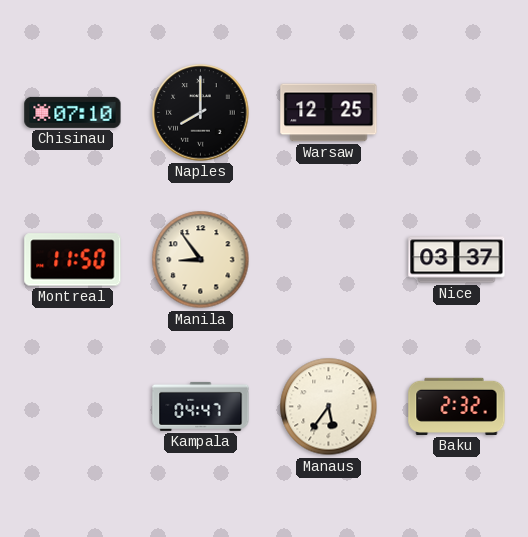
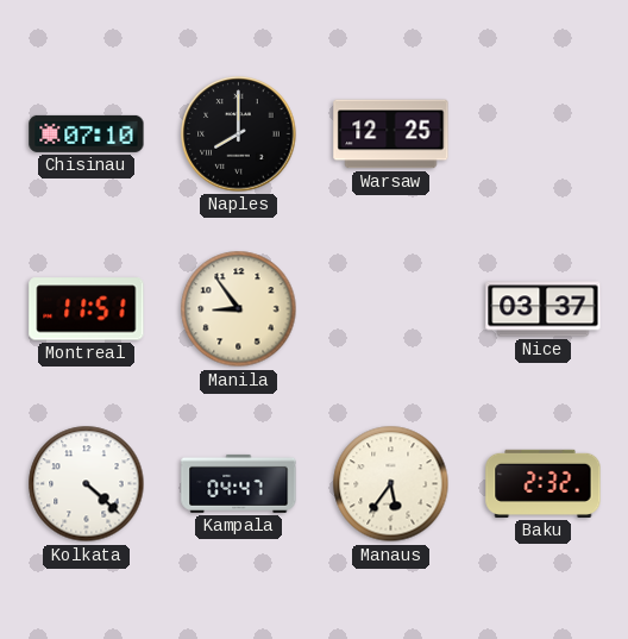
Montreal: 11:50 -> 11:51
Kolkata: none -> 4:22
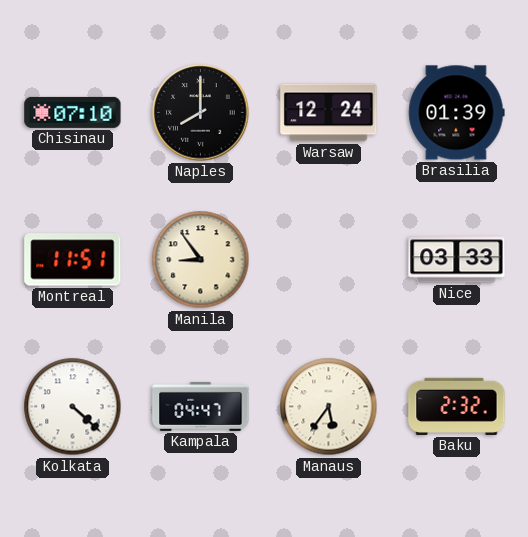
Warsaw: 12:25 -> 12:24
Brasilia: none -> 01:39
Nice: 03:37 -> 03:33
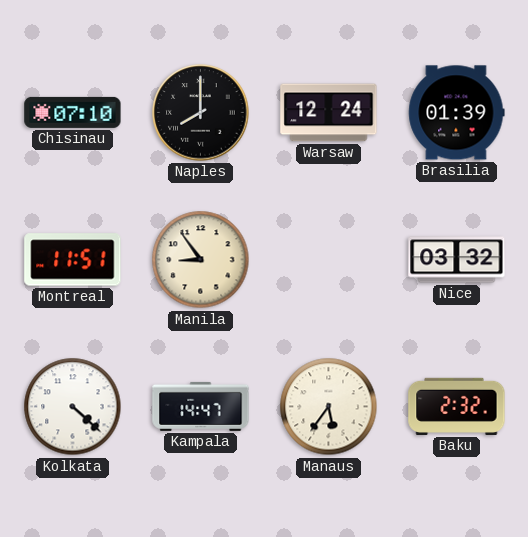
Nice: 03:33 -> 03:32
Kampala: 04:47 -> 14:47
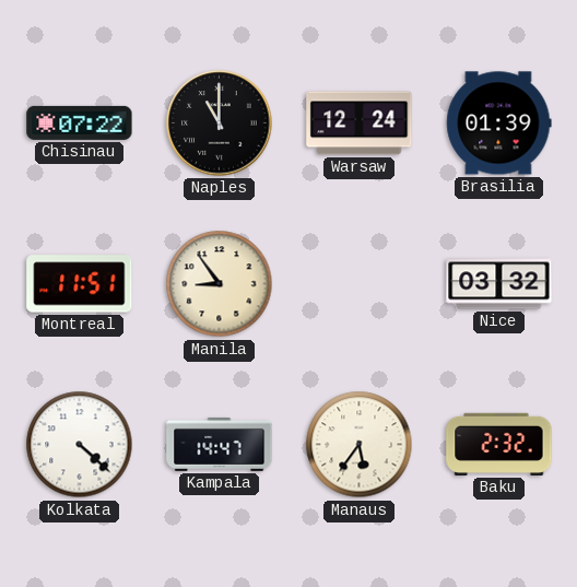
Chisinau: 07:10 -> 07:22
Naples: 8:00 -> 11:00
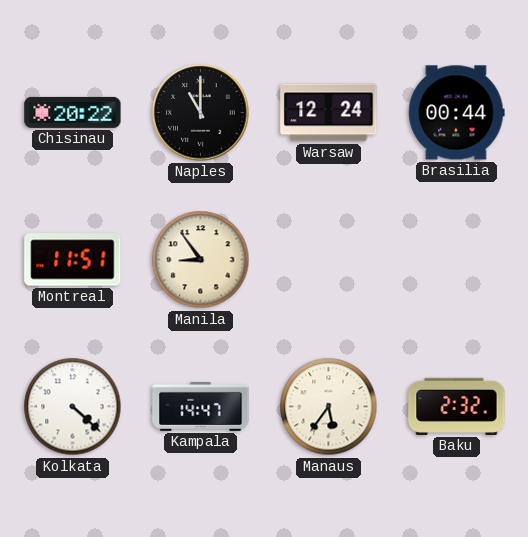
Chisinau: 07:22 -> 20:22
Brasilia: 01:39 -> 00:44
Nice: 03:32 -> none
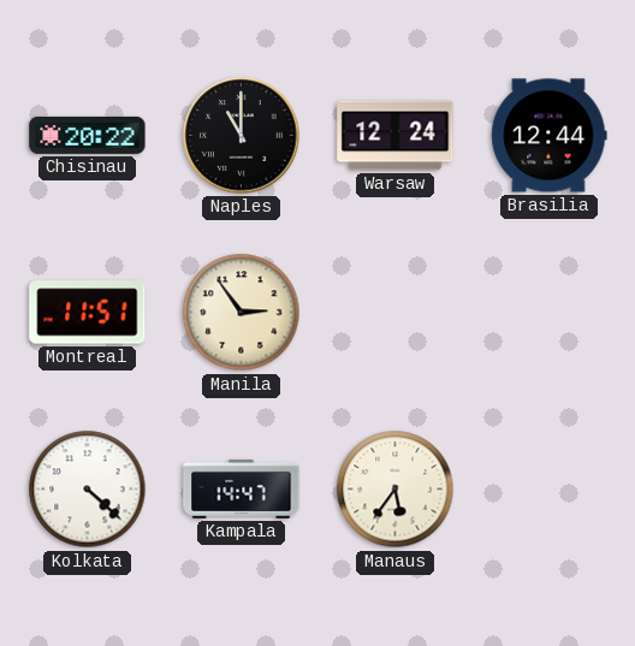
Brasilia: 00:44 -> 12:44
Manila: 8:54 -> 2:54
Baku: 2:32 -> none
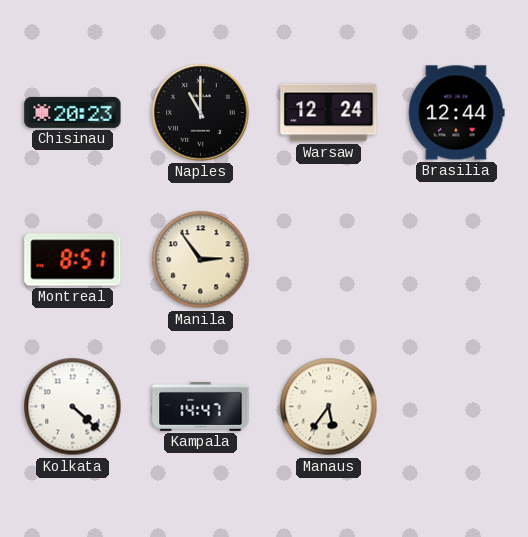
Chisinau: 20:22 -> 20:23
Montreal: 11:51 -> 8:51
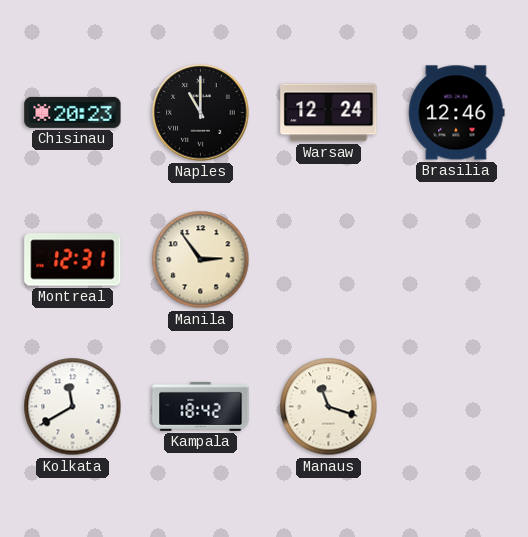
Brasilia: 12:44 -> 12:46
Montreal: 8:51 -> 12:31
Kolkata: 4:22 -> 11:40
Kampala: 14:47 -> 18:42
Manaus: 5:36 -> 11:18
